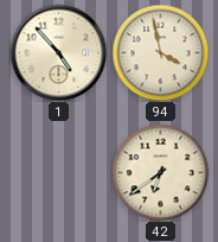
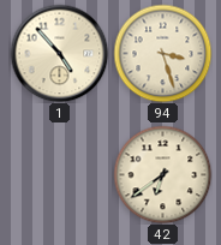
94: 3:58 -> 3:27
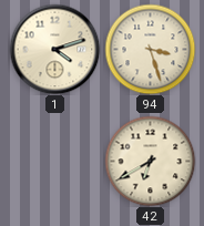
1: 4:53 -> 4:12
42: 6:39 -> 6:40
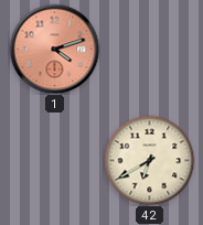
1 dial: cream -> salmon
94: 3:27 -> none
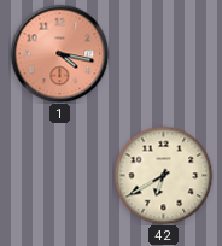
1: 4:12 -> 4:17
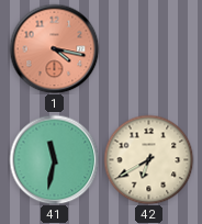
41: none -> 11:32
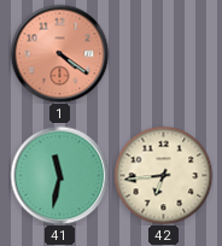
1: 4:17 -> 4:21
42: 6:40 -> 6:44
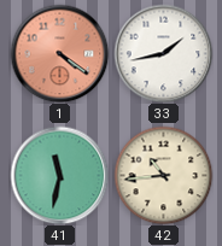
33: none -> 1:43
42: 6:44 -> 10:44
